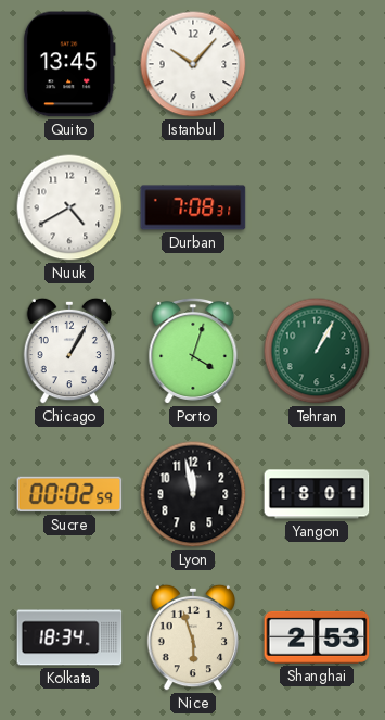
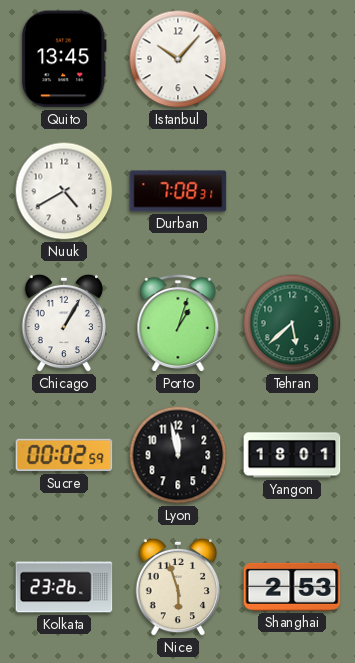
Porto: 4:03 -> 1:03
Tehran: 1:05 -> 5:38
Kolkata: 18:34 -> 23:26
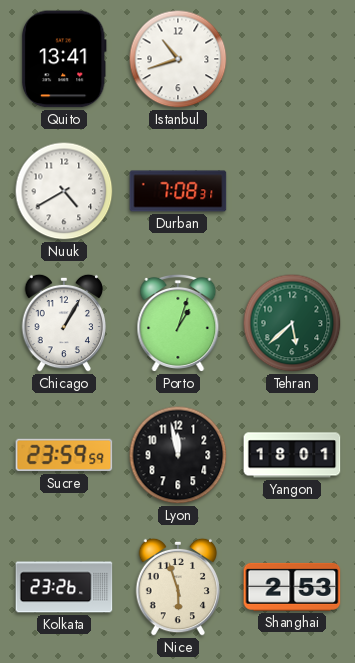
Quito: 13:45 -> 13:41
Istanbul: 10:07 -> 10:42
Sucre: 00:02 -> 23:59
